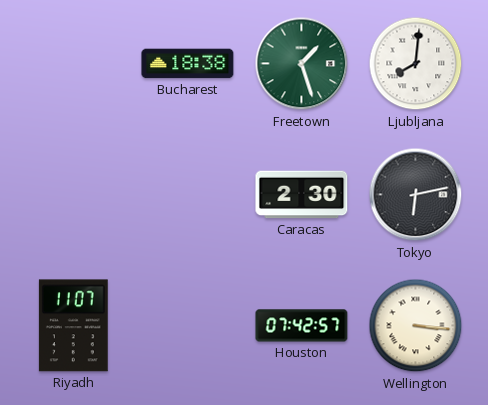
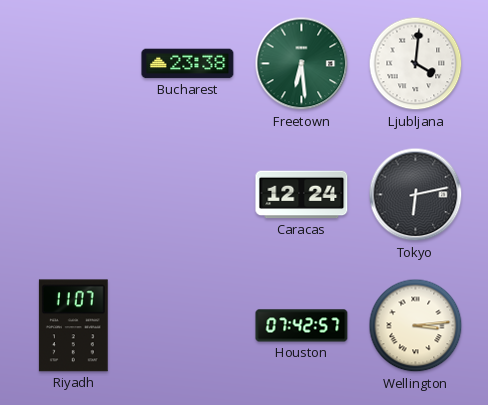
Bucharest: 18:38 -> 23:38
Freetown: 1:27 -> 6:29
Ljubljana: 8:01 -> 4:01
Caracas: 2:30 -> 12:24
Wellington: 3:16 -> 3:14
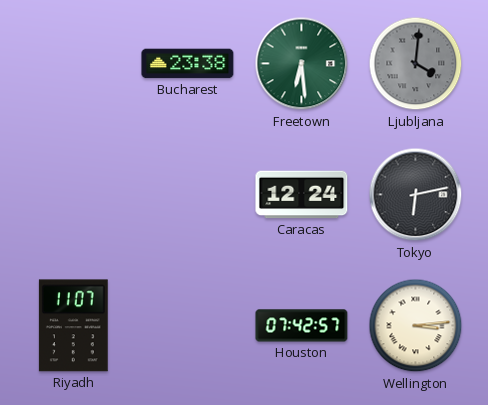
Ljubljana dial: white -> grey
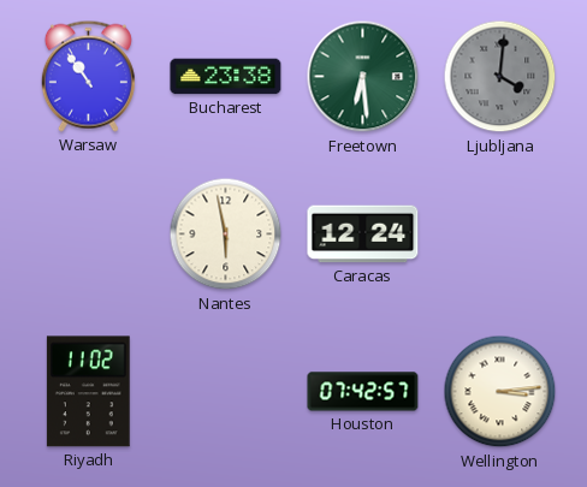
Warsaw: none -> 10:54
Nantes: none -> 5:58
Tokyo: 6:13 -> none
Riyadh: 11:07 -> 11:02
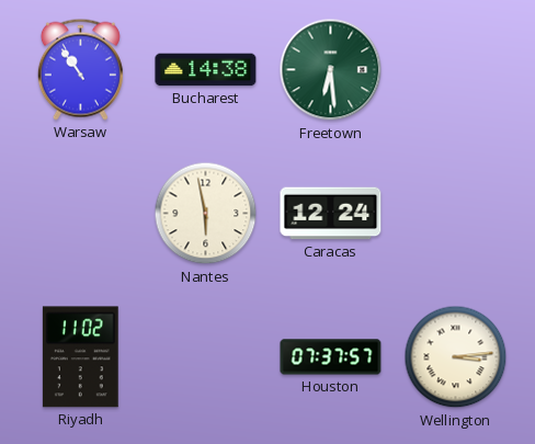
Bucharest: 23:38 -> 14:38
Ljubljana: 4:01 -> none
Houston: 07:42 -> 07:37
